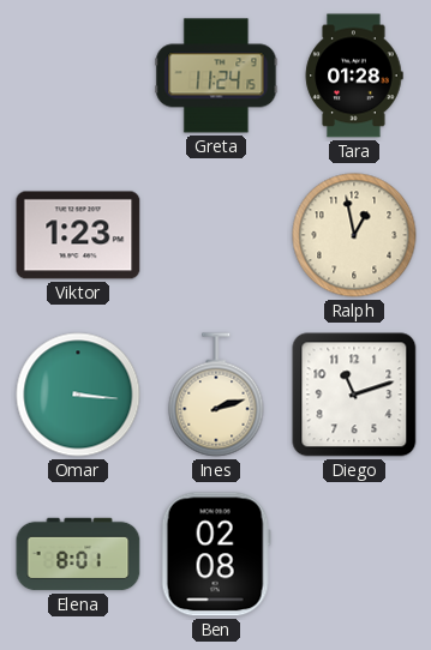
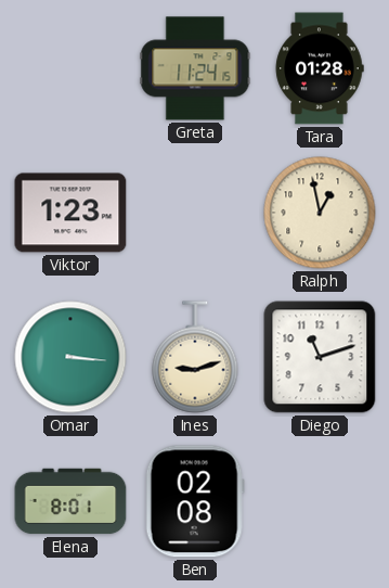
Ines: 2:12 -> 9:12
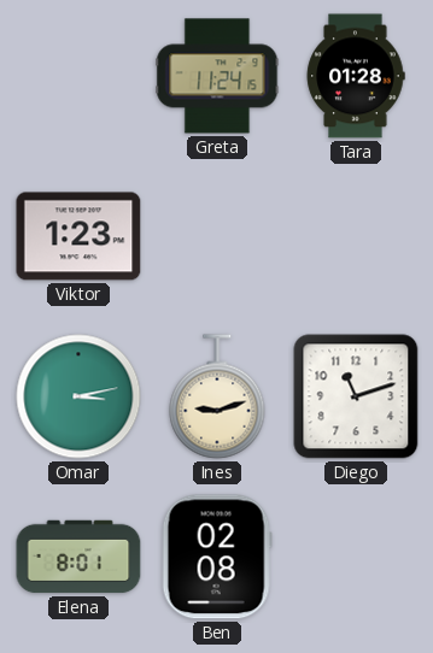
Ralph: 12:58 -> none
Omar: 3:16 -> 3:13
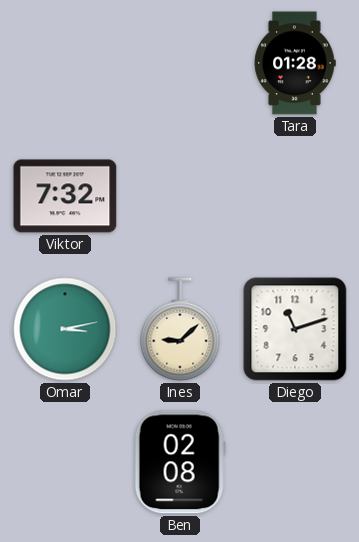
Greta: 11:24 -> none
Viktor: 1:23 -> 7:32
Ines: 9:12 -> 9:08
Elena: 8:01 -> none
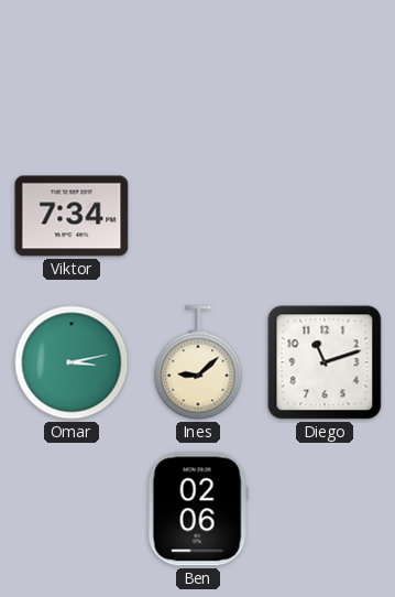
Tara: 01:28 -> none
Viktor: 7:32 -> 7:34
Ben: 02:08 -> 02:06
